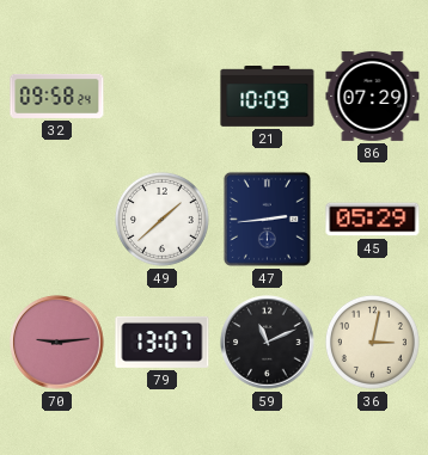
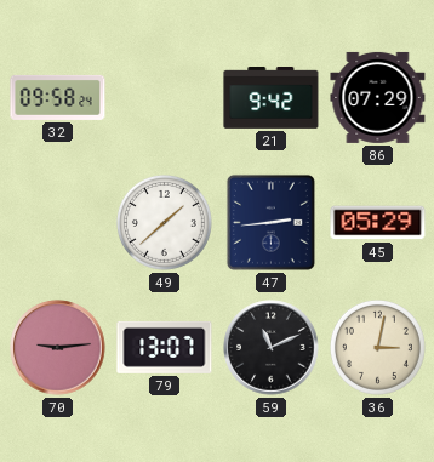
21: 10:09 -> 9:42
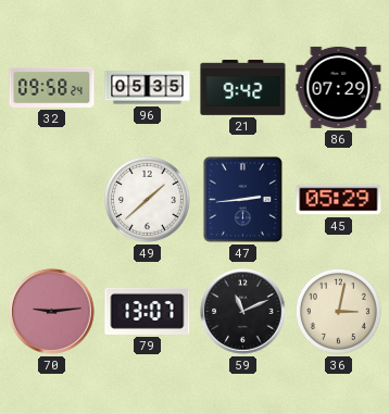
96: none -> 05:35
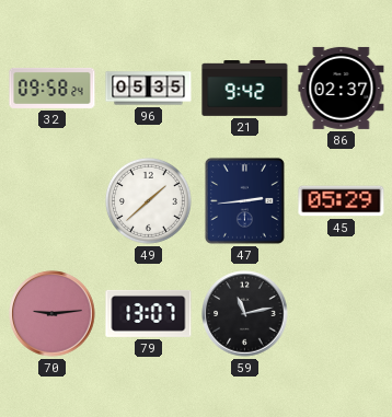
86: 07:29 -> 02:37
59: 11:11 -> 11:13
36: 3:02 -> none
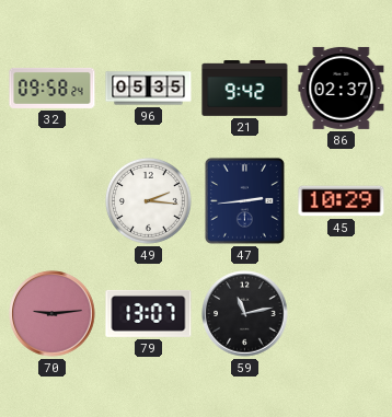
49: 1:38 -> 2:16
45: 05:29 -> 10:29
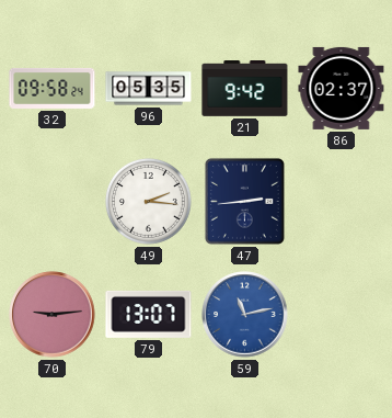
45: 10:29 -> none
59 dial: black -> blue
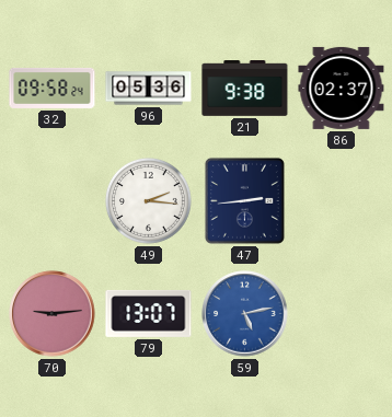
96: 05:35 -> 05:36
21: 9:42 -> 9:38
59: 11:13 -> 5:13
